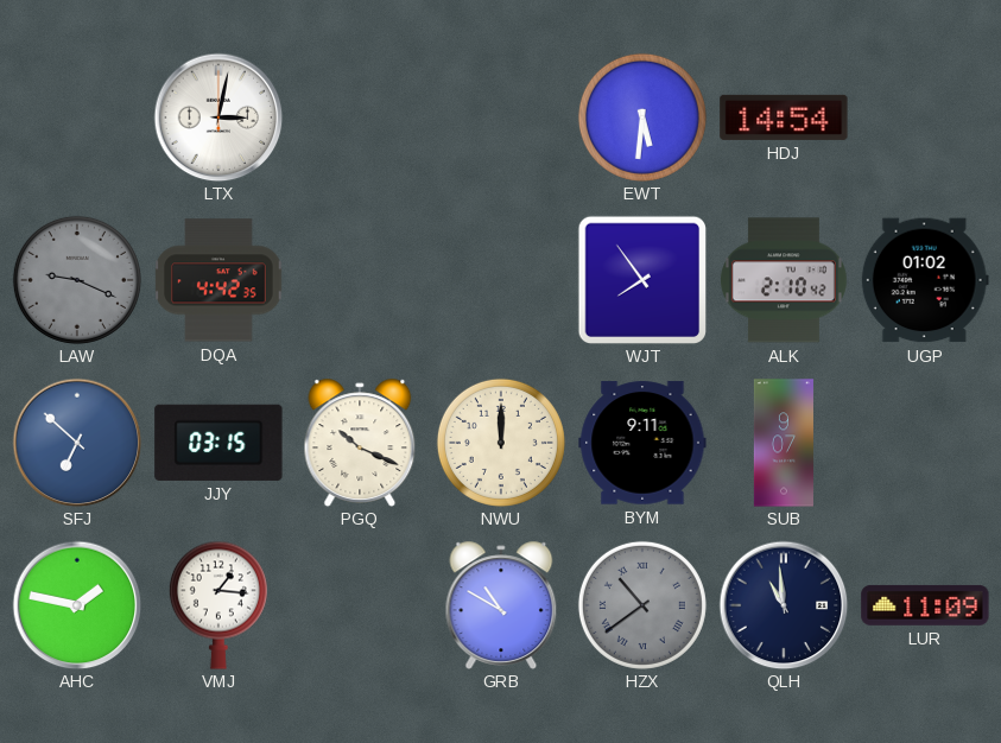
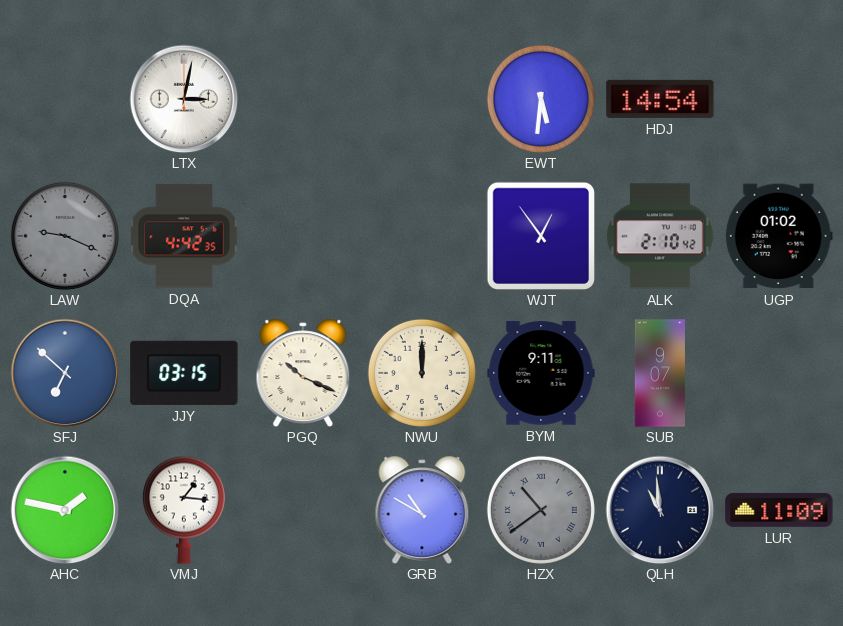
WJT: 7:54 -> 12:54
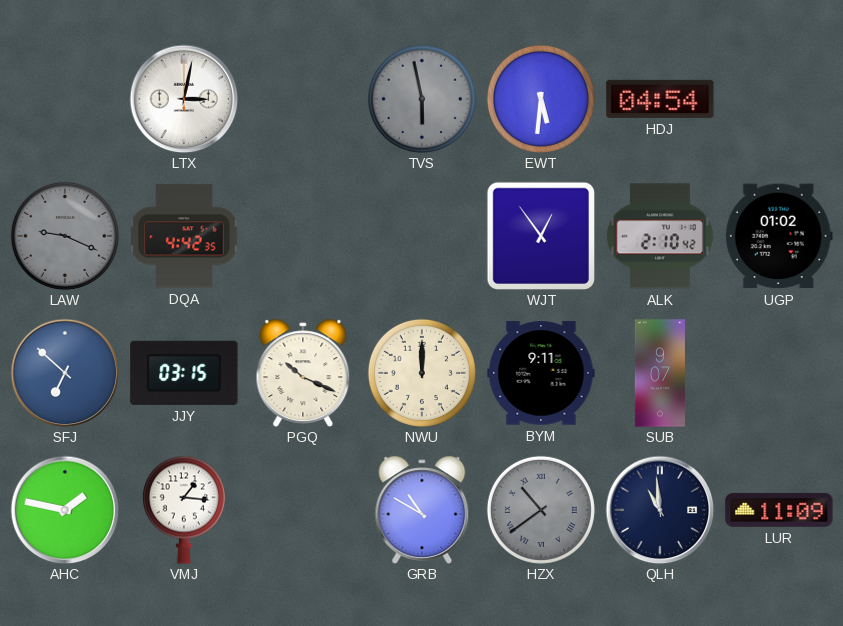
TVS: none -> 5:58
HDJ: 14:54 -> 04:54
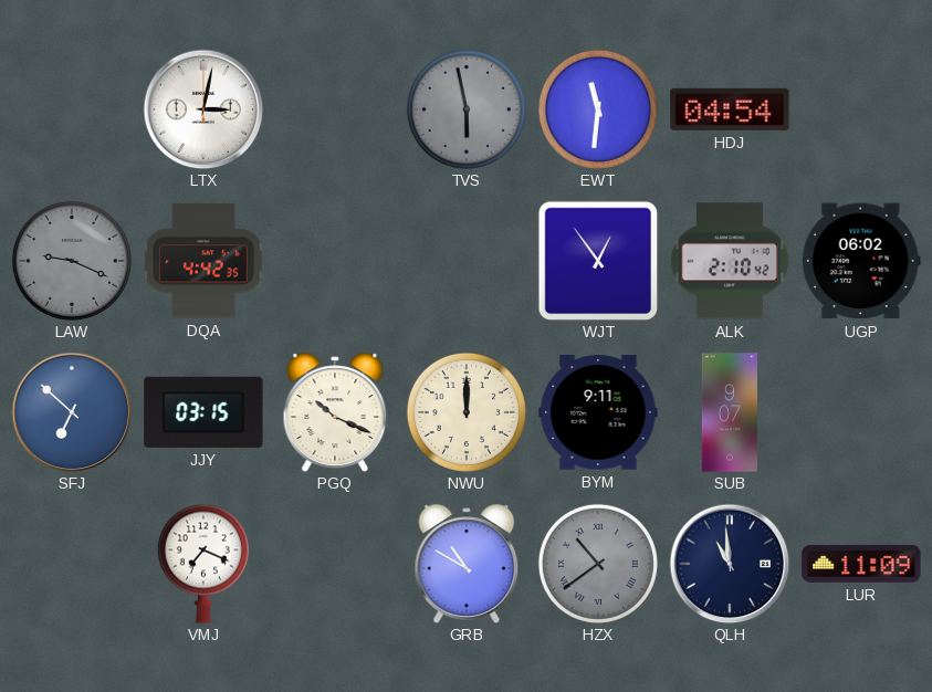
EWT: 5:31 -> 11:31
UGP: 01:02 -> 06:02
AHC: 1:47 -> none
VMJ: 1:16 -> 7:19
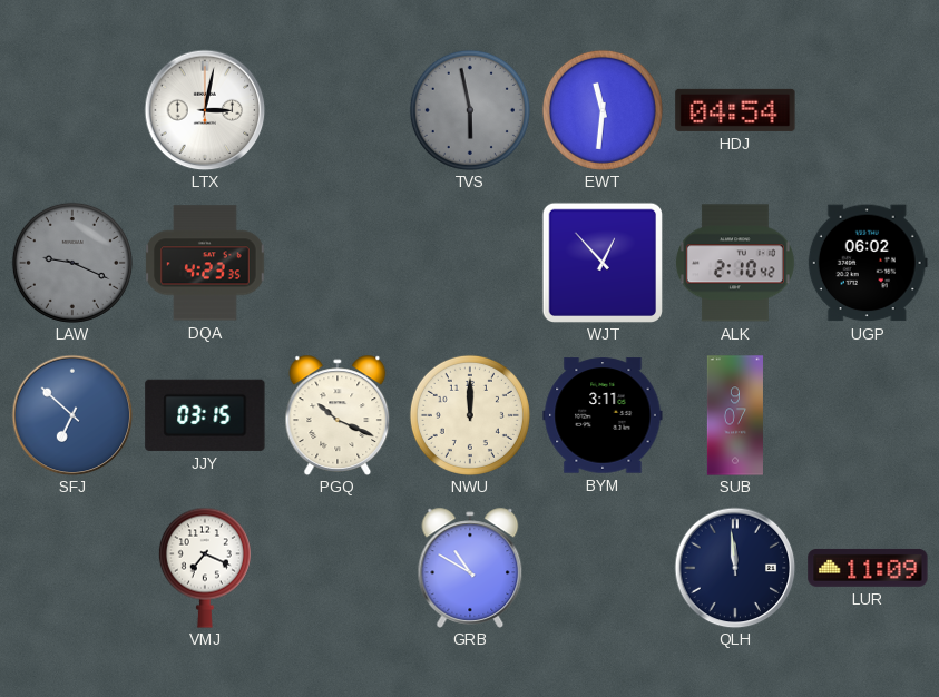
DQA: 4:42 -> 4:23
WJT: 12:54 -> 12:53
BYM: 9:11 -> 3:11
HZX: 10:39 -> none
QLH: 10:59 -> 11:59
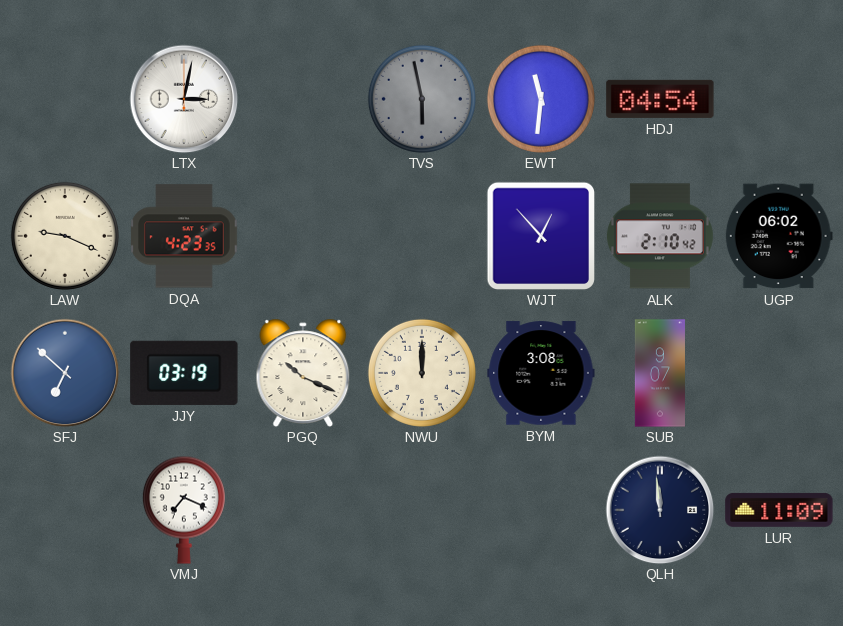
LAW dial: grey -> cream
JJY: 03:15 -> 03:19
BYM: 3:11 -> 3:08
GRB: 10:50 -> none
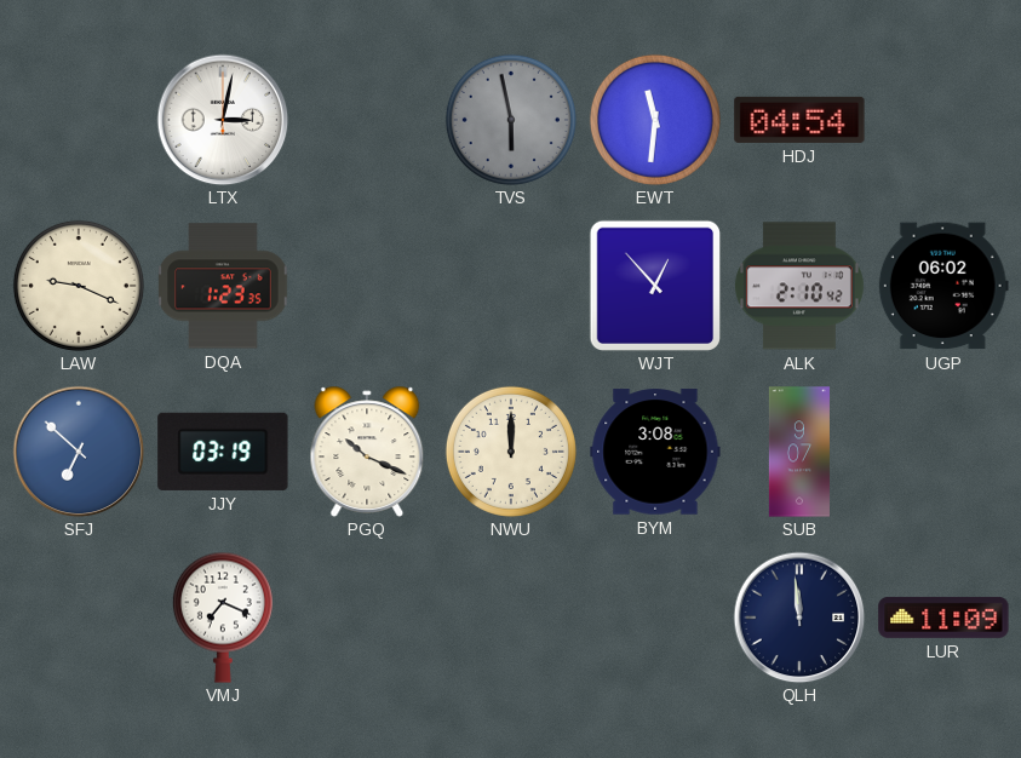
DQA: 4:23 -> 1:23
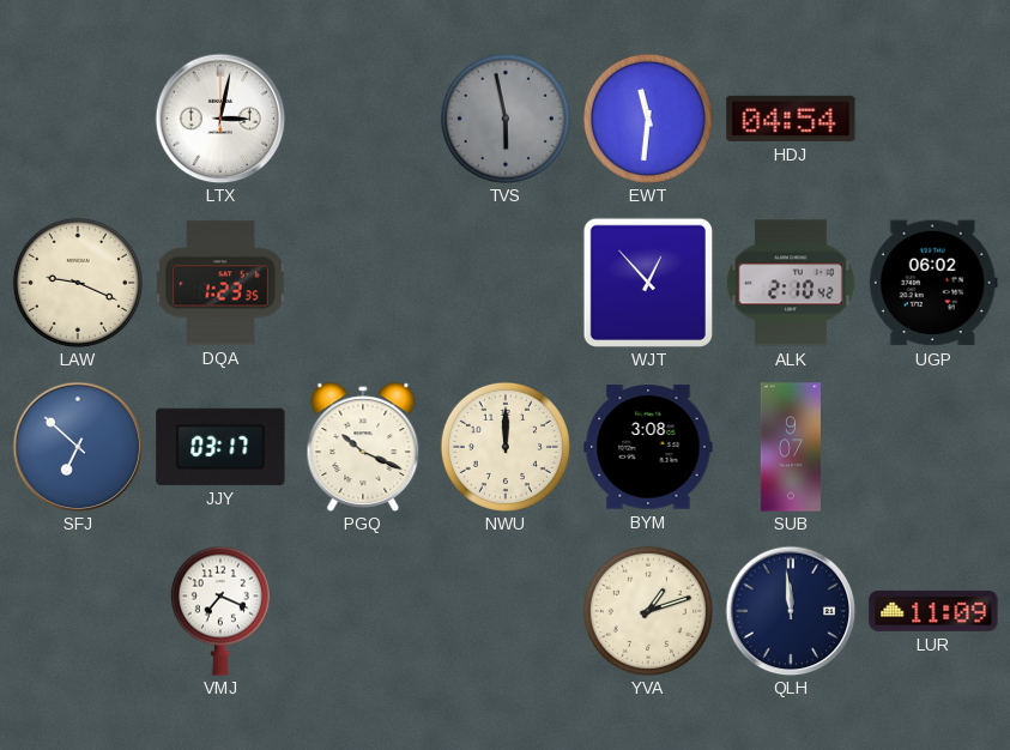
JJY: 03:19 -> 03:17
YVA: none -> 1:12
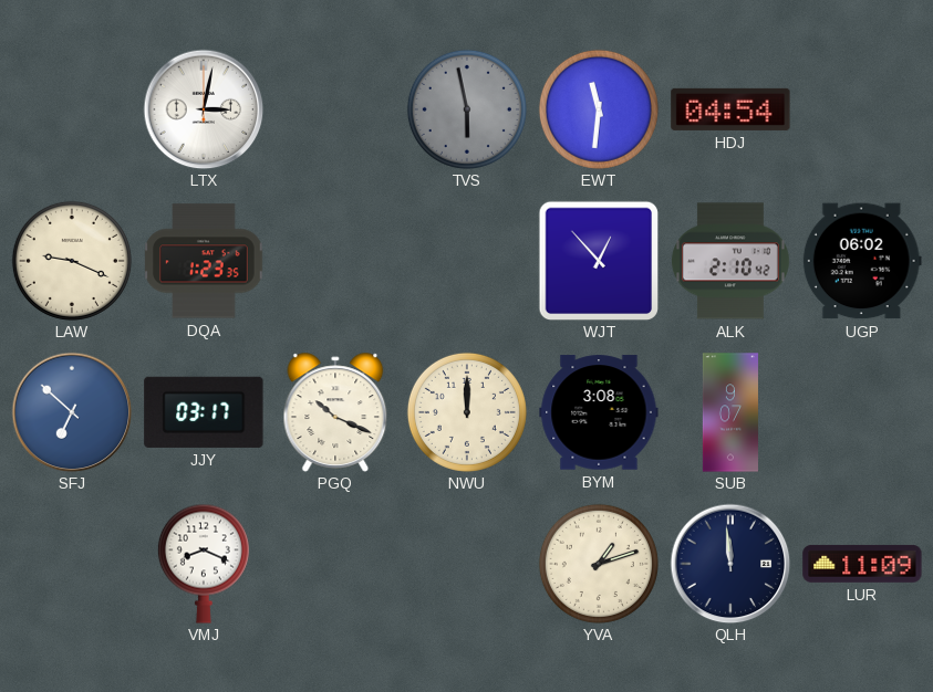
VMJ: 7:19 -> 8:19
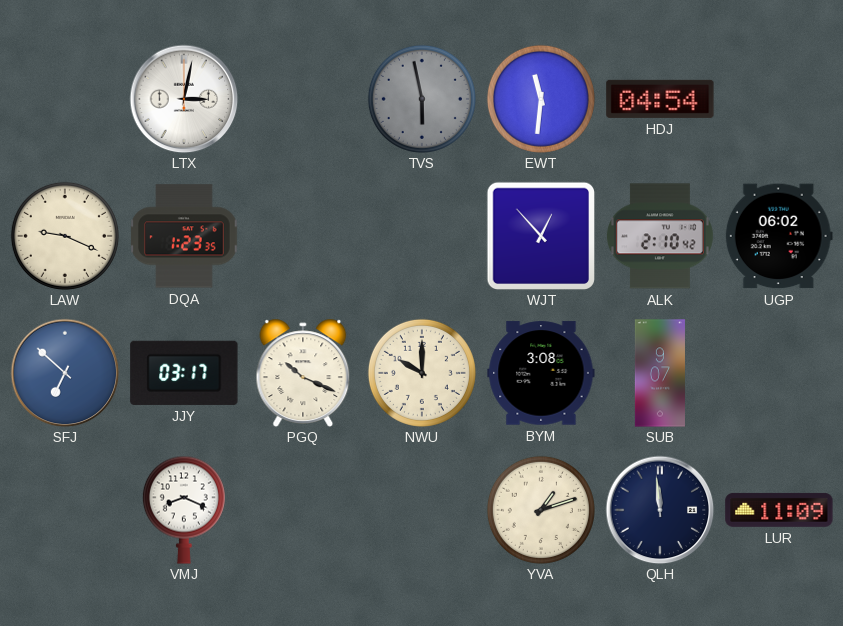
NWU: 12:00 -> 10:00
